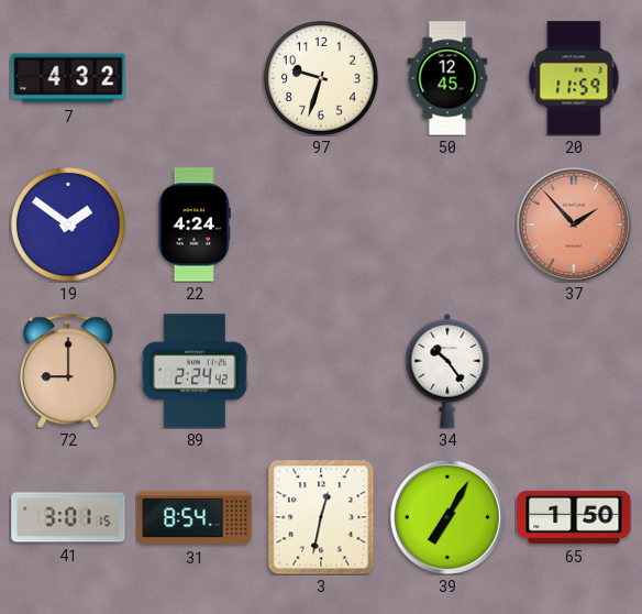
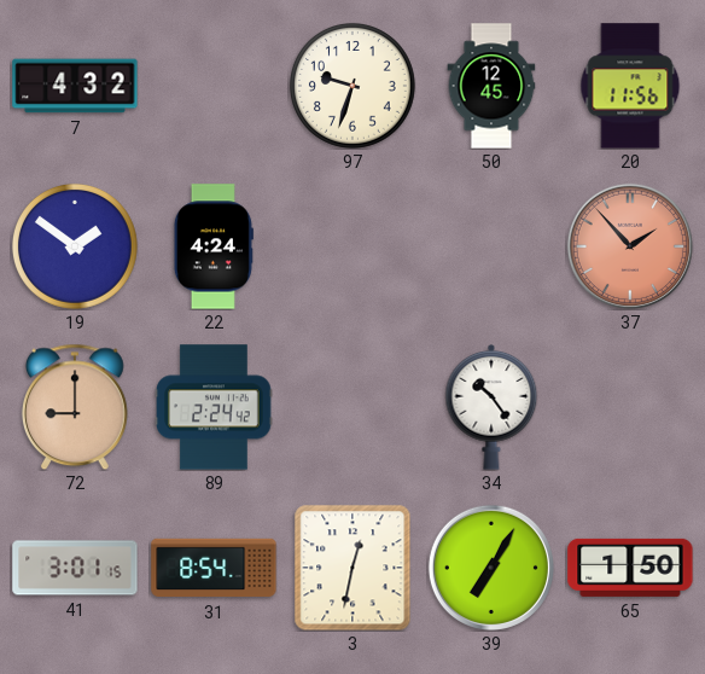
20: 11:59 -> 11:56
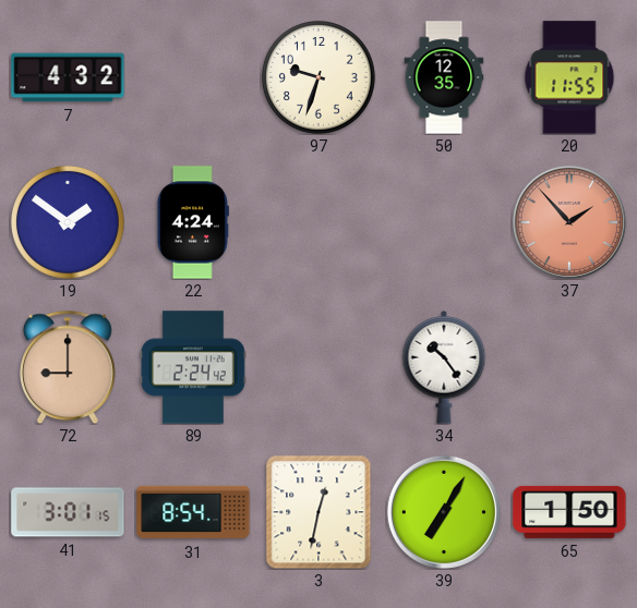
50: 12:45 -> 12:35
20: 11:56 -> 11:55
